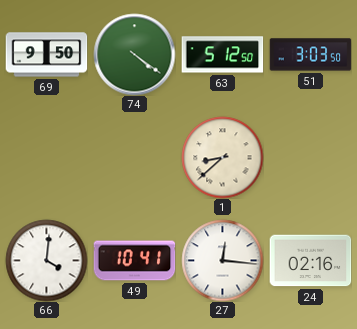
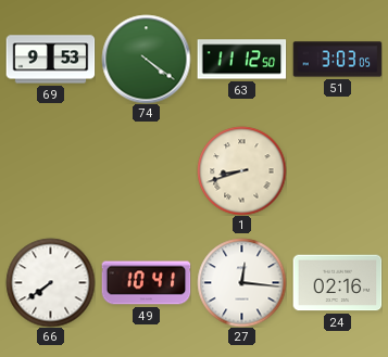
69: 9:50 -> 9:53
63: 5:12 -> 11:12
51: 3:03:50 -> 3:03:05
1: 8:38 -> 8:42
66: 4:01 -> 7:39
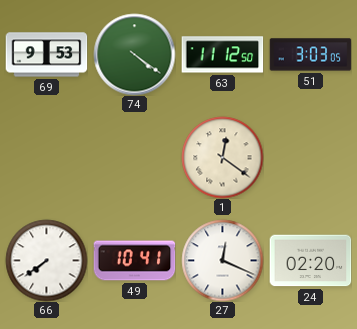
1: 8:42 -> 12:21
27: 12:16 -> 12:19
24: 02:16 -> 02:20
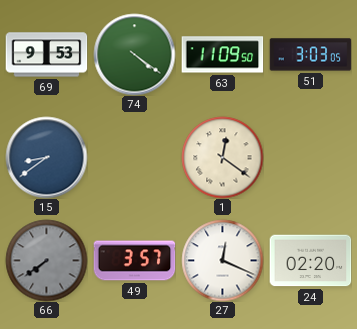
63: 11:12 -> 11:09
15: none -> 8:39
66 dial: white -> grey
49: 10:41 -> 3:57
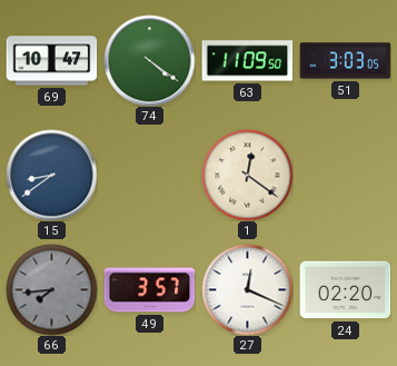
69: 9:53 -> 10:47
66: 7:39 -> 7:44
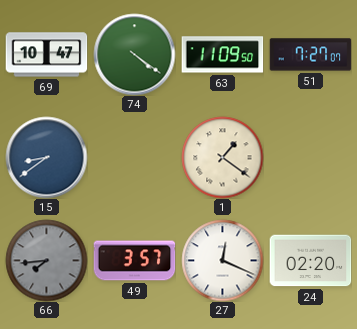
51: 3:03 -> 7:27
1: 12:21 -> 1:21
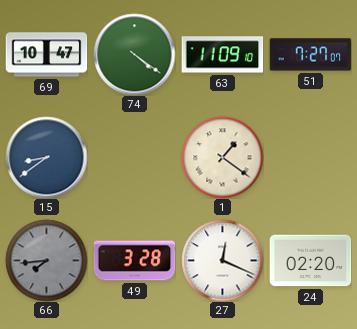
63: 11:09:50 -> 11:09:10
49: 3:57 -> 3:28
